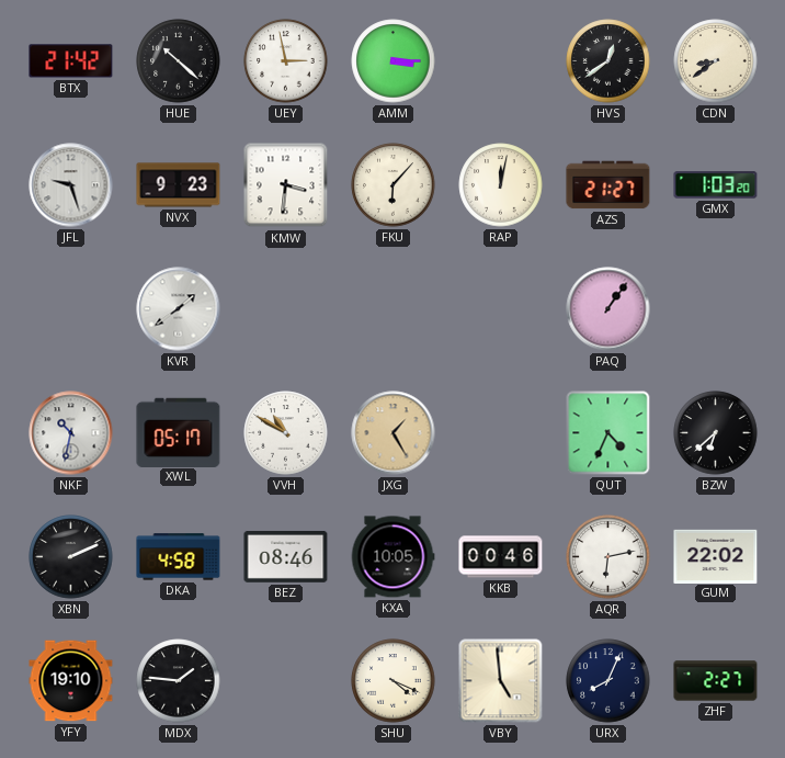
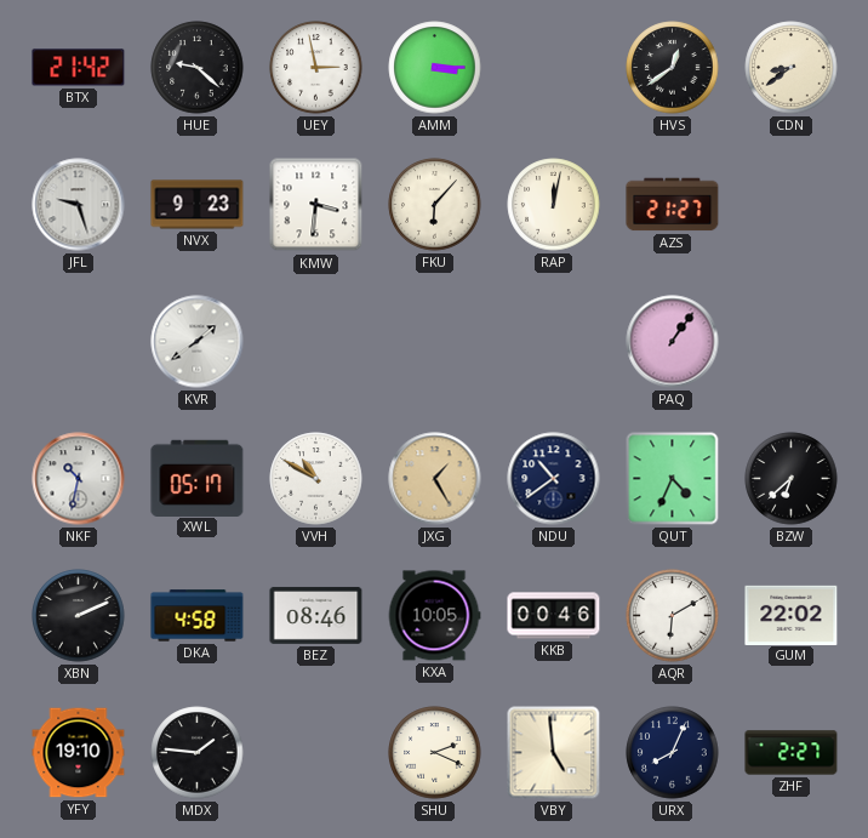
HUE: 10:22 -> 9:22
GMX: 1:03 -> none
NDU: none -> 10:39
AQR: 6:13 -> 6:10
SHU: 4:19 -> 2:19
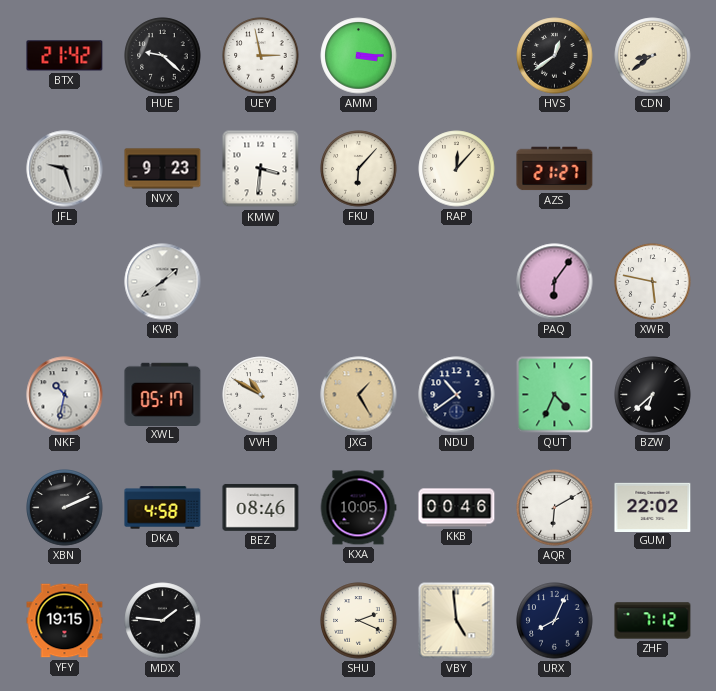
RAP: 12:02 -> 12:07
PAQ: 1:06 -> 6:06
XWR: none -> 5:47
YFY: 19:10 -> 19:15
ZHF: 2:27 -> 7:12
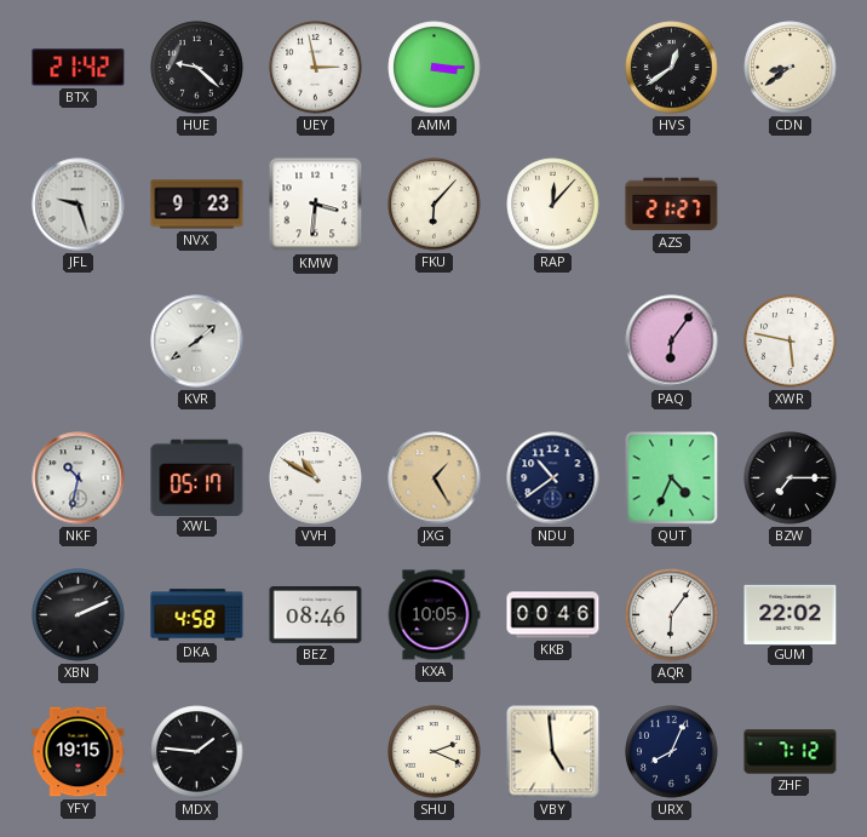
BZW: 6:38 -> 7:15
AQR: 6:10 -> 6:06
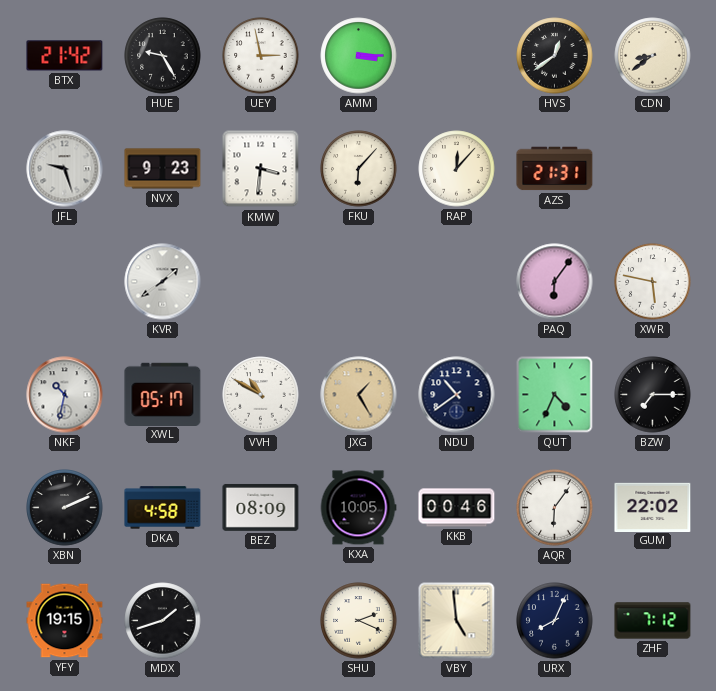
HUE: 9:22 -> 9:25
AZS: 21:27 -> 21:31
BEZ: 08:46 -> 08:09
MDX: 1:46 -> 1:42
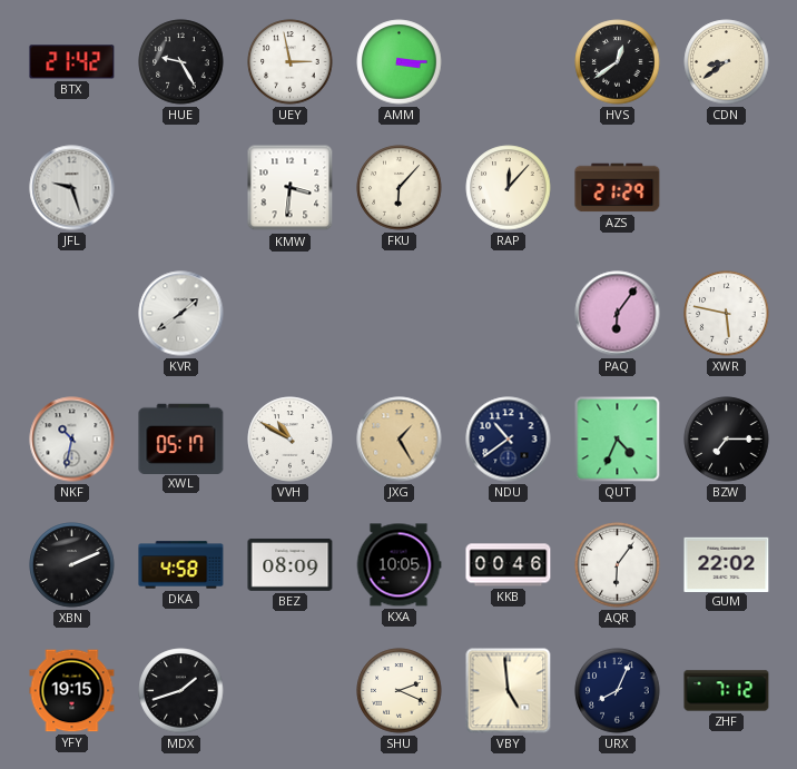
NVX: 9:23 -> none
AZS: 21:31 -> 21:29
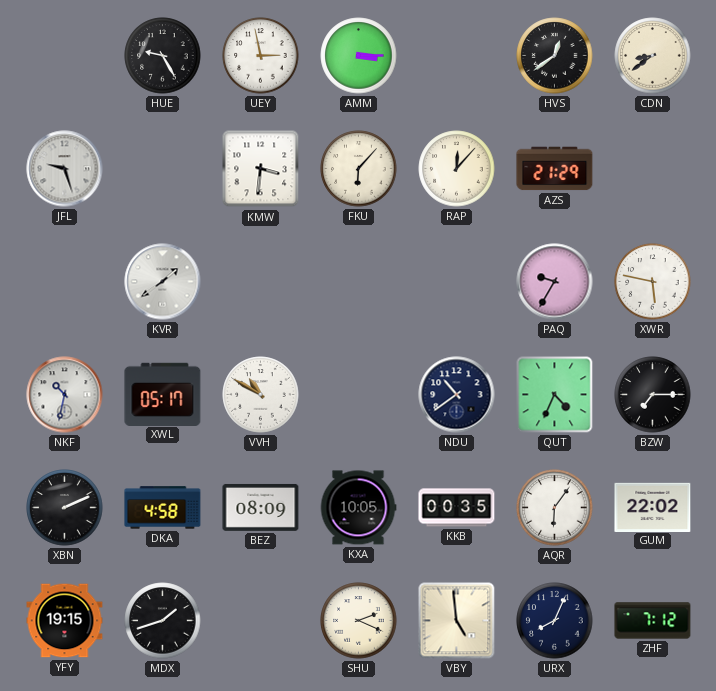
BTX: 21:42 -> none
PAQ: 6:06 -> 9:35
JXG: 1:25 -> none
KKB: 00:46 -> 00:35
